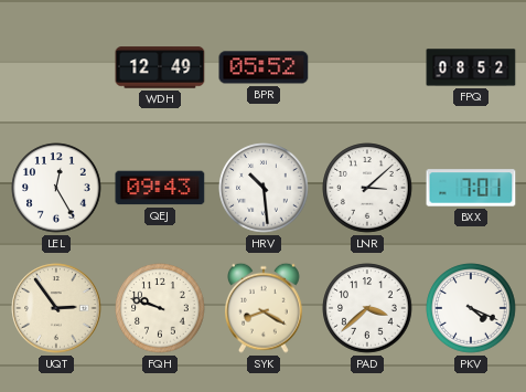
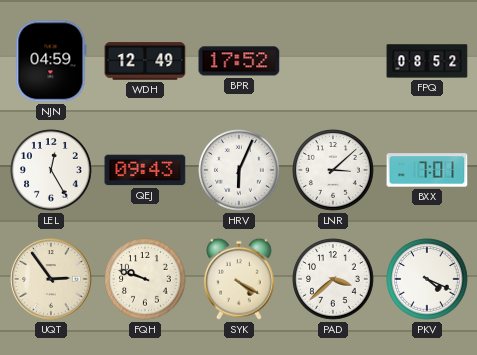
NJN: none -> 04:59
BPR: 05:52 -> 17:52
HRV: 10:29 -> 6:04
SYK: 8:20 -> 4:20
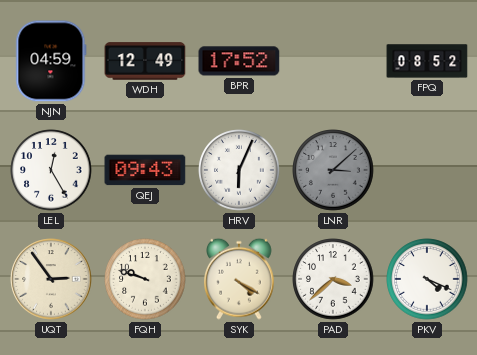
LNR dial: white -> grey
BXX: 7:01 -> none
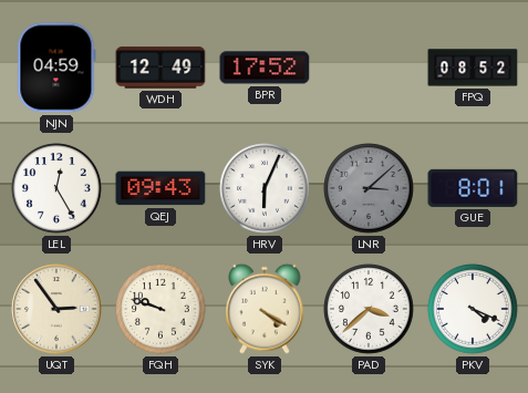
GUE: none -> 8:01
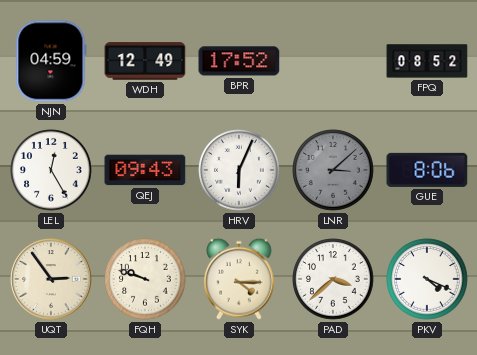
GUE: 8:01 -> 8:06
SYK: 4:20 -> 4:15
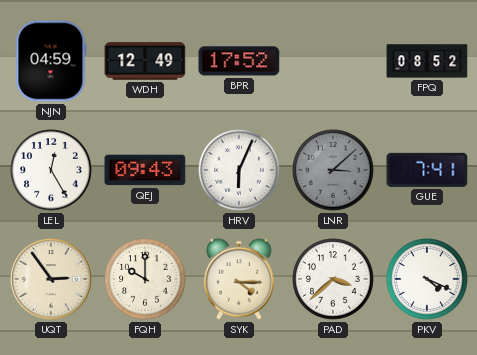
GUE: 8:06 -> 7:41
FQH: 9:48 -> 10:00
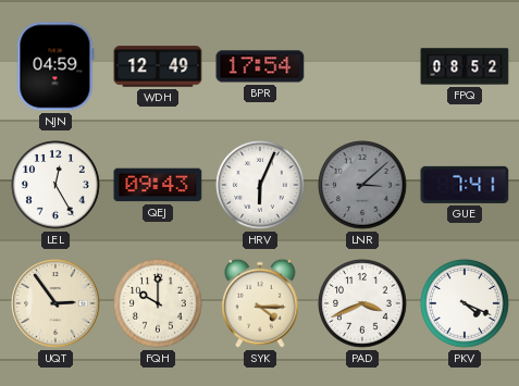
BPR: 17:52 -> 17:54
PAD: 3:38 -> 3:41
